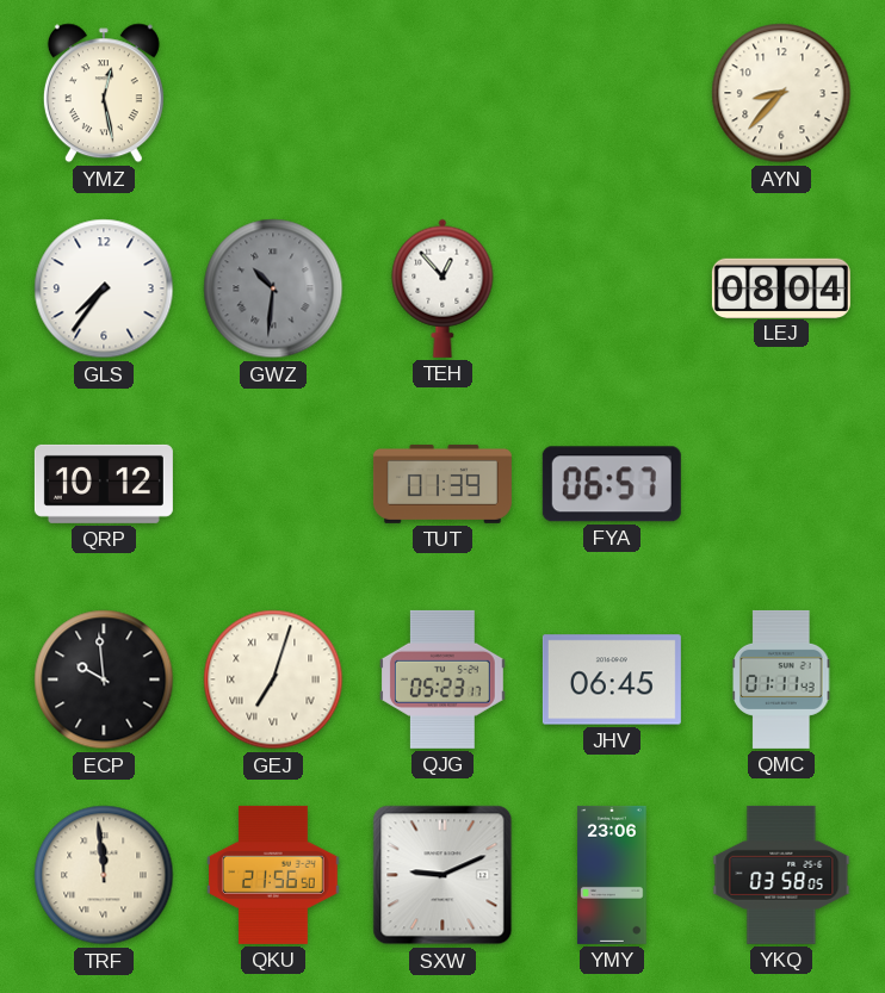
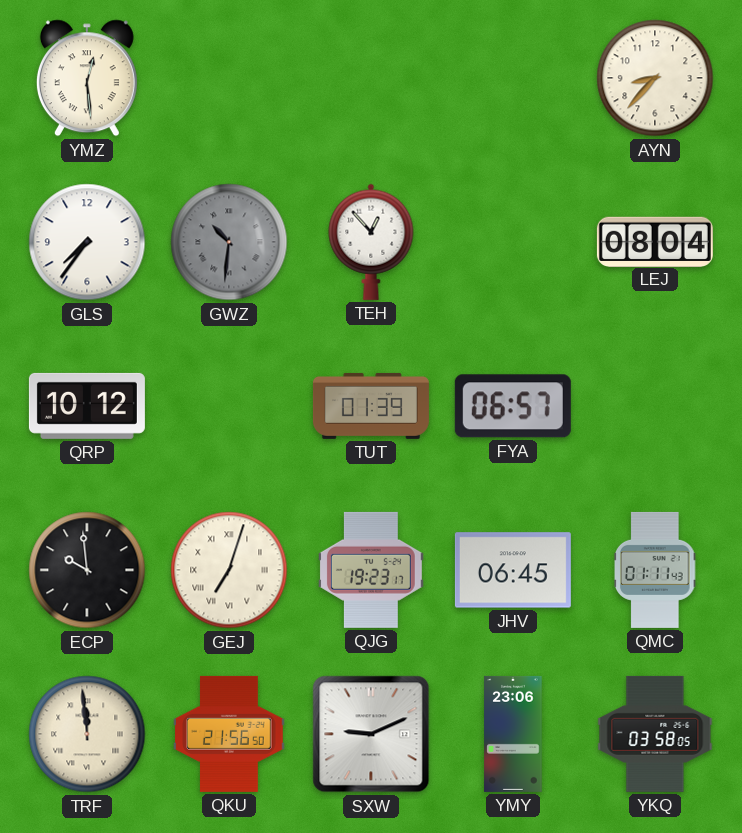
YMZ: 12:28 -> 12:29
QJG: 05:23 -> 19:23
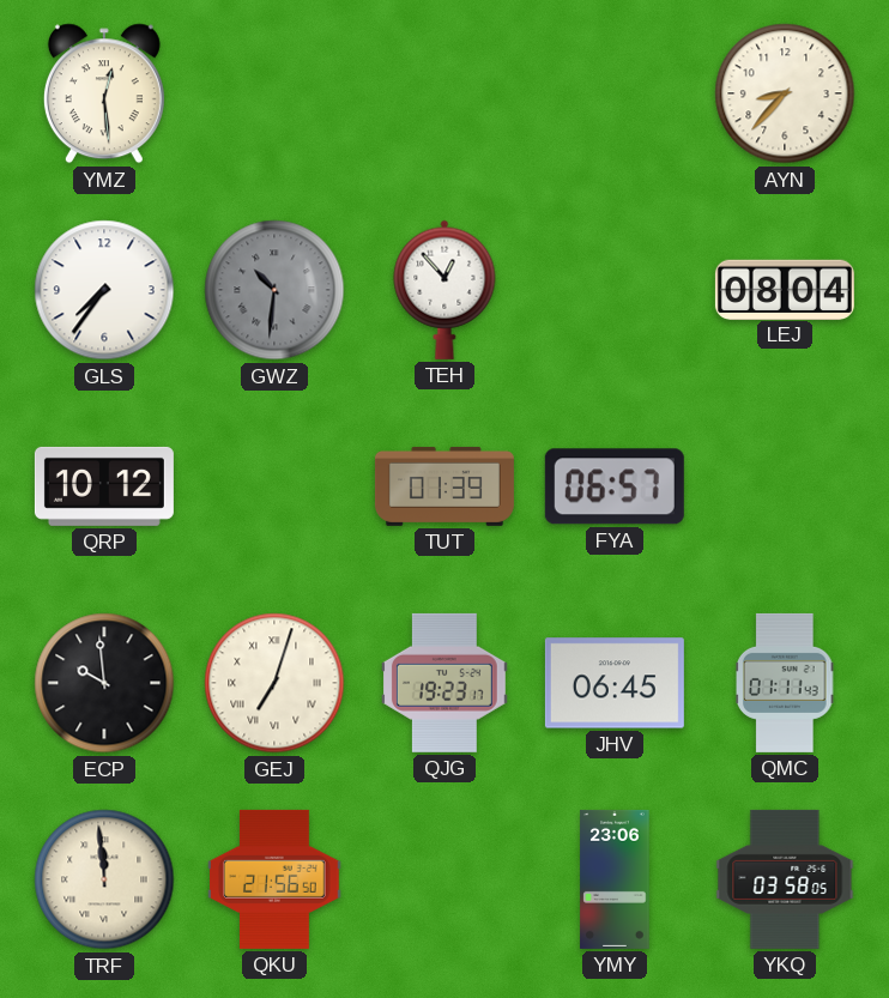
SXW: 9:11 -> none
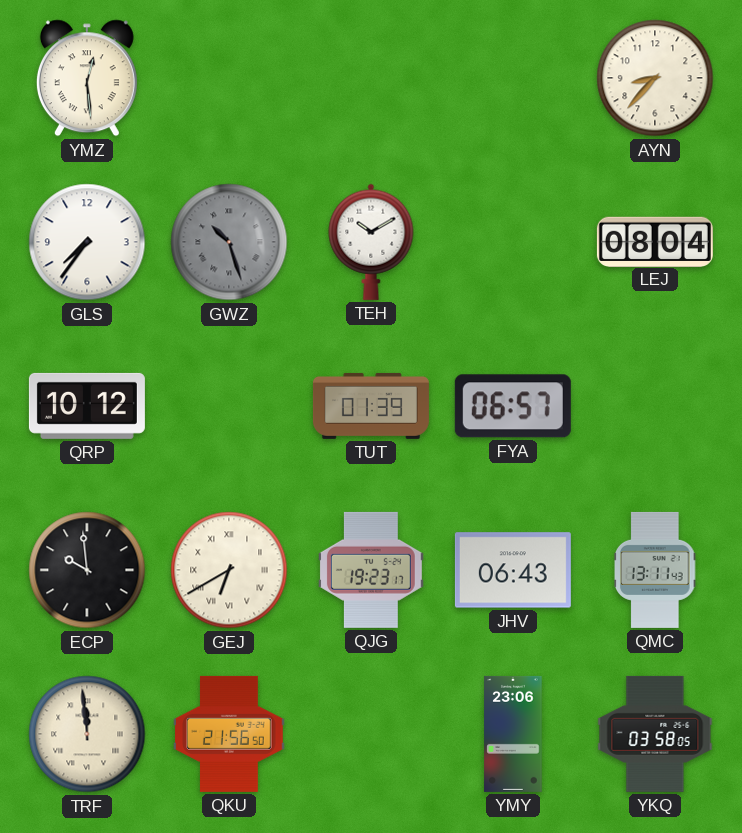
GWZ: 10:31 -> 10:27
TEH: 12:53 -> 10:10
GEJ: 7:03 -> 6:40
JHV: 06:45 -> 06:43
QMC: 01:11 -> 13:11
